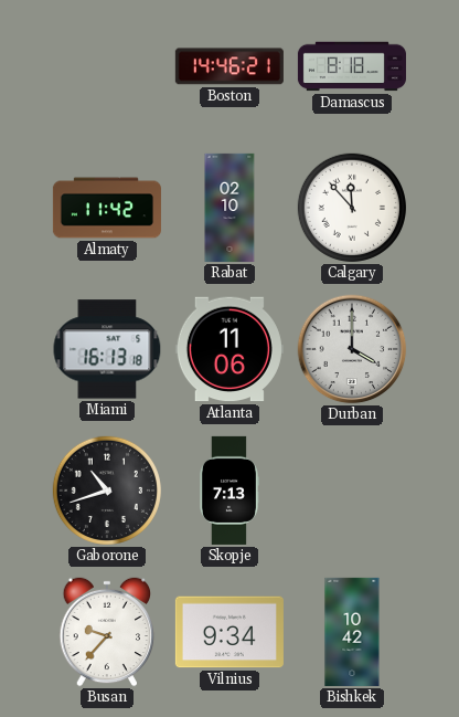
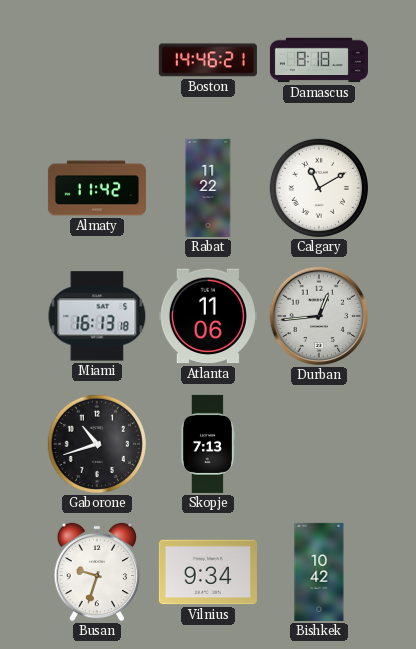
Rabat: 02:10 -> 11:22
Calgary: 11:53 -> 11:10
Durban: 4:00 -> 12:44
Busan: 9:37 -> 9:33
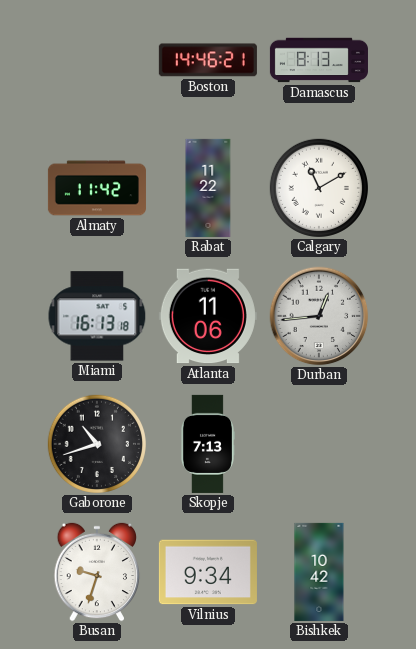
Damascus: 8:18 -> 8:13
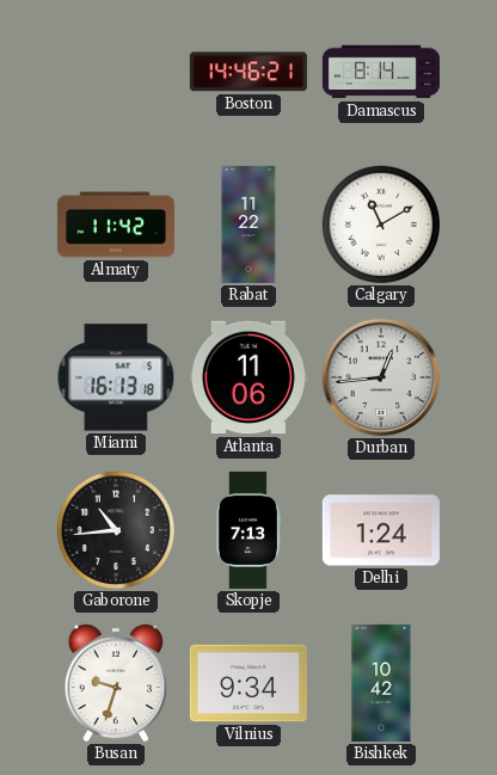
Damascus: 8:13 -> 8:14
Gaborone: 10:42 -> 10:44
Delhi: none -> 1:24
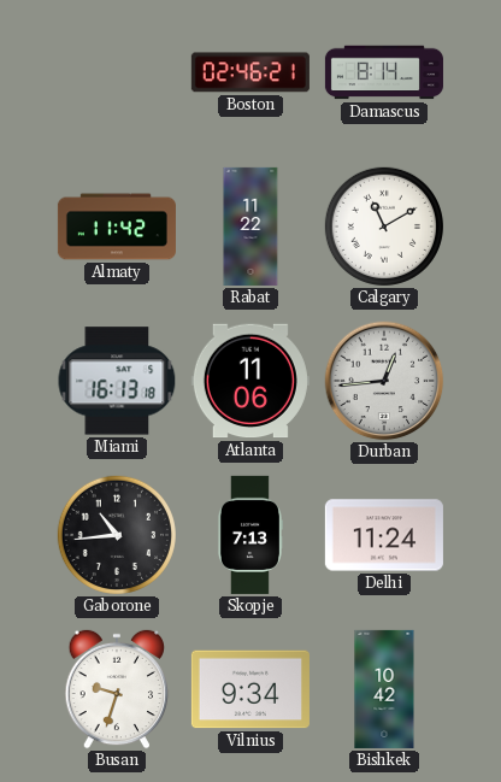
Boston: 14:46 -> 02:46
Delhi: 1:24 -> 11:24
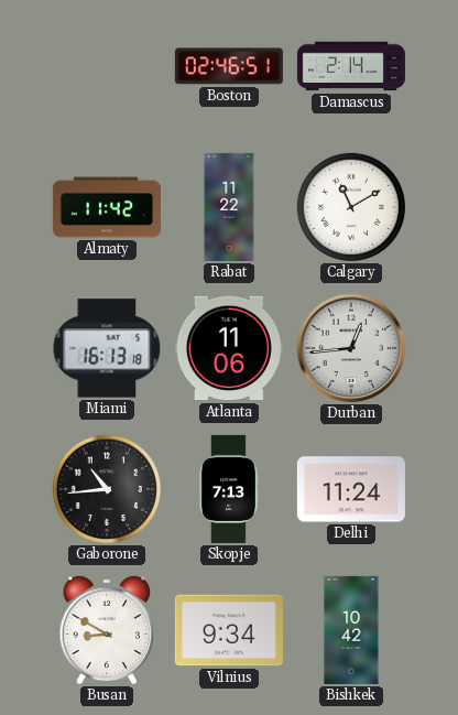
Boston: 02:46:21 -> 02:46:51
Damascus: 8:14 -> 2:14
Busan: 9:33 -> 8:50
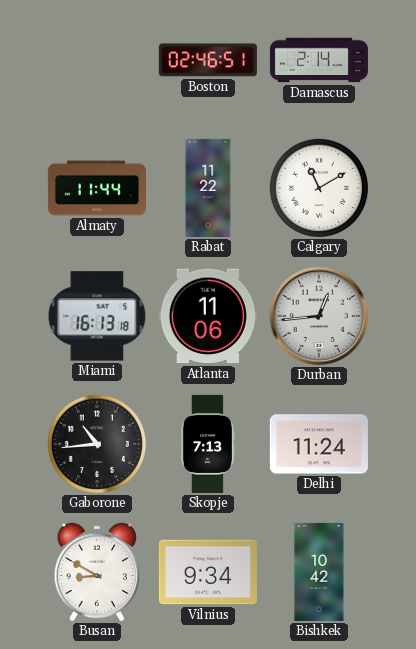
Almaty: 11:42 -> 11:44
